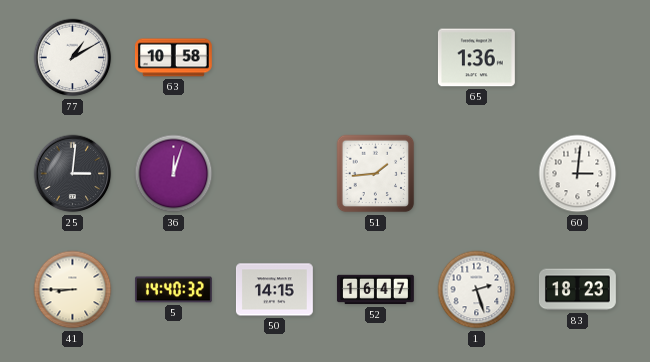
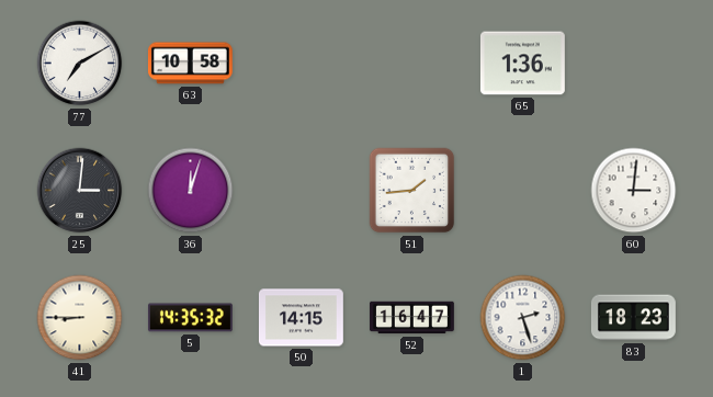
77: 1:10 -> 7:10
5: 14:40 -> 14:35
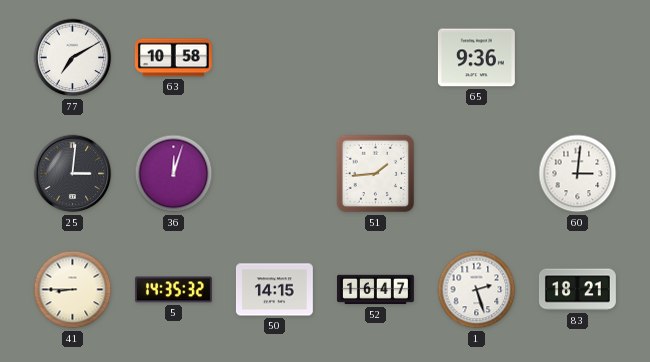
65: 1:36 -> 9:36
83: 18:23 -> 18:21
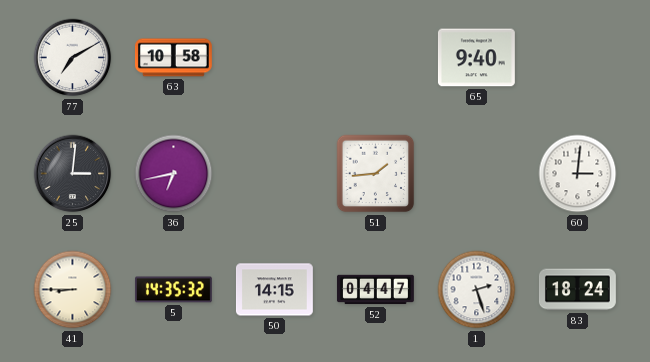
65: 9:36 -> 9:40
36: 12:03 -> 6:43
52: 16:47 -> 04:47
83: 18:21 -> 18:24
